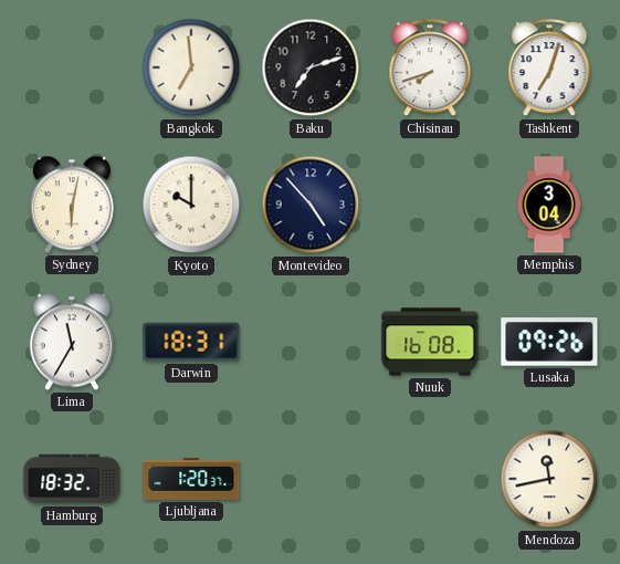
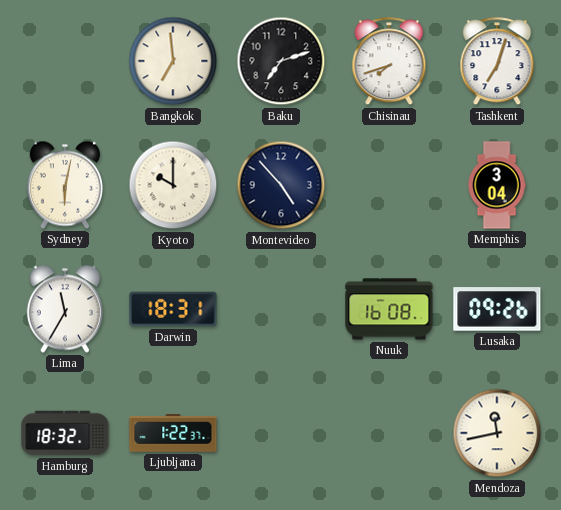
Ljubljana: 1:20 -> 1:22
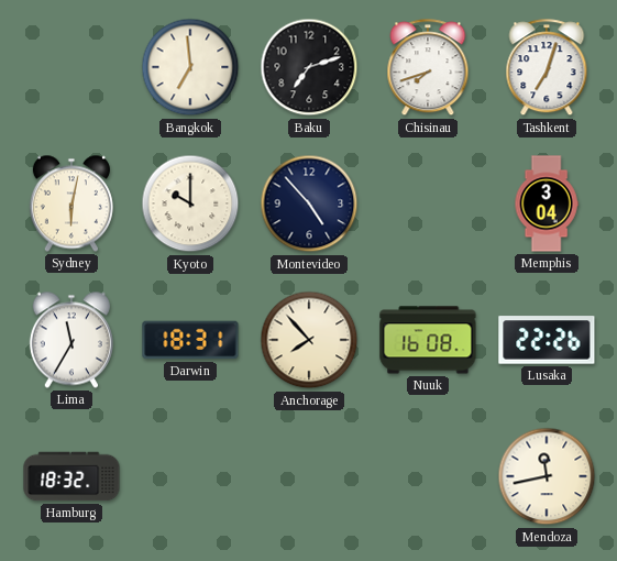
Anchorage: none -> 7:53
Lusaka: 09:26 -> 22:26
Ljubljana: 1:22 -> none
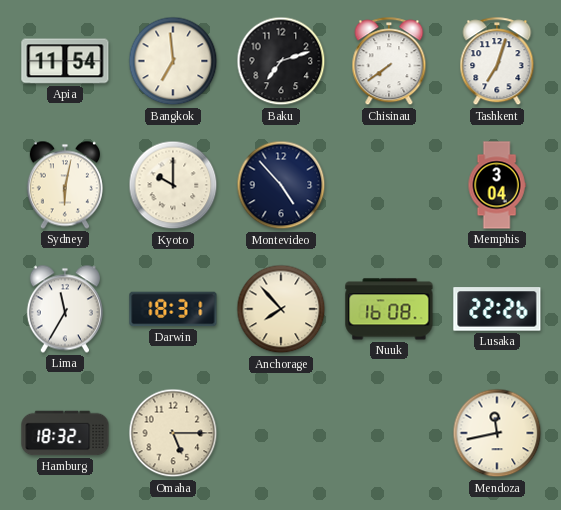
Apia: none -> 11:54
Chisinau: 7:42 -> 7:39
Omaha: none -> 5:15
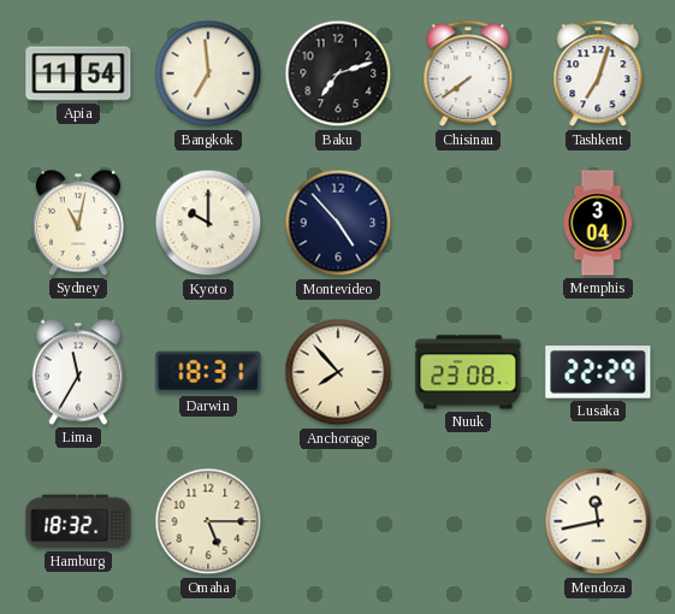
Sydney: 6:02 -> 11:02
Nuuk: 16:08 -> 23:08
Lusaka: 22:26 -> 22:29
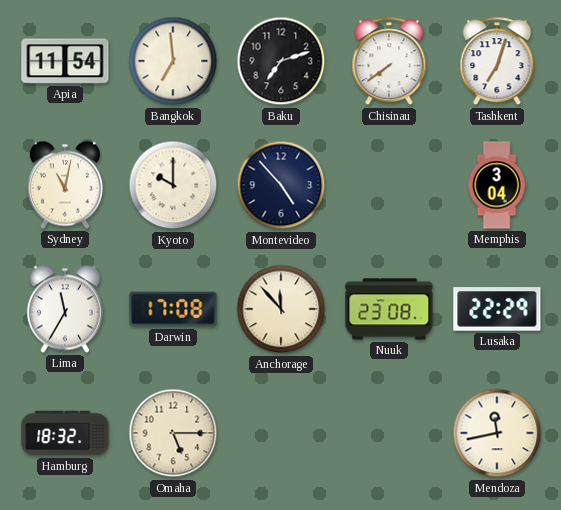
Darwin: 18:31 -> 17:08
Anchorage: 7:53 -> 11:53
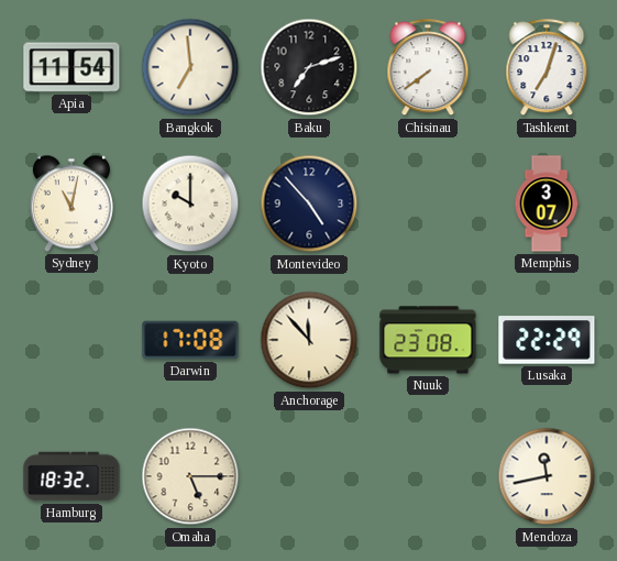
Memphis: 3:04 -> 3:07
Lima: 11:35 -> none
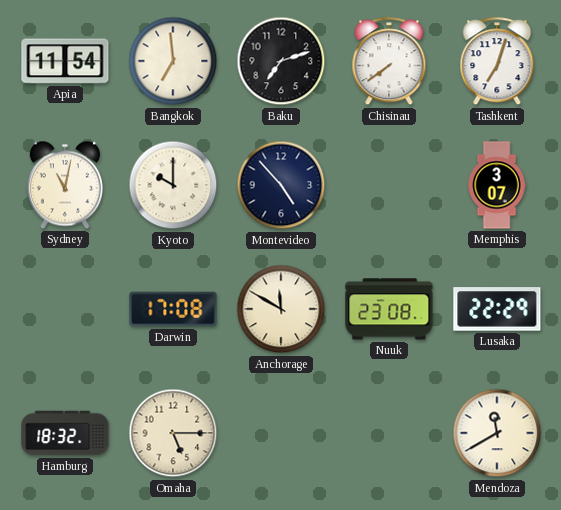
Anchorage: 11:53 -> 11:50
Mendoza: 11:43 -> 11:40
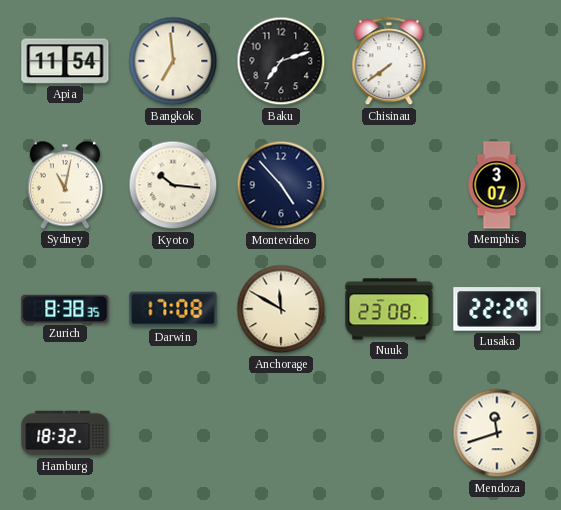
Tashkent: 7:03 -> none
Kyoto: 10:00 -> 10:16
Zurich: none -> 8:38
Omaha: 5:15 -> none
Mendoza: 11:40 -> 11:42
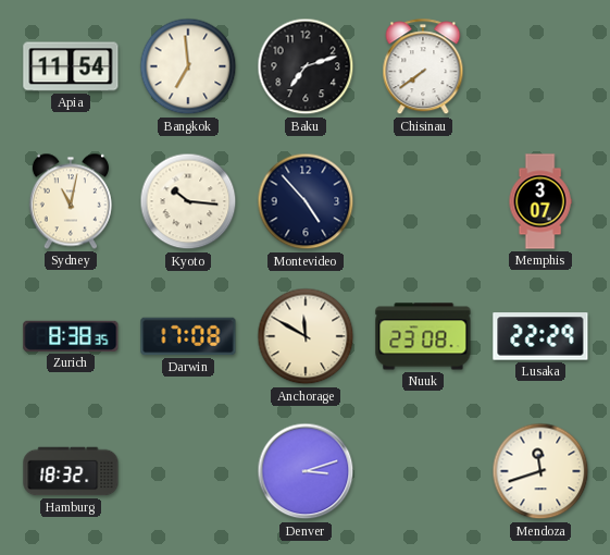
Denver: none -> 3:12
